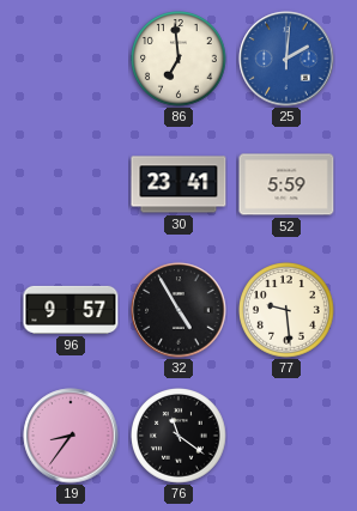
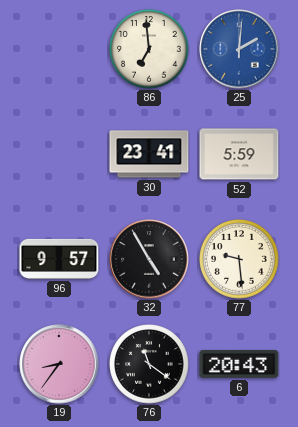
6: none -> 20:43
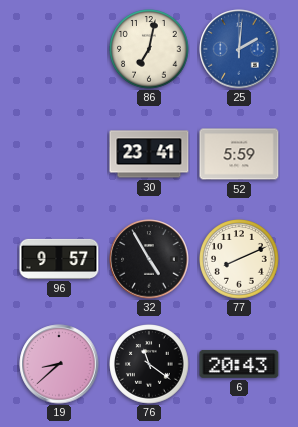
86: 6:59 -> 7:02
77: 9:29 -> 8:11
19: 8:36 -> 8:38
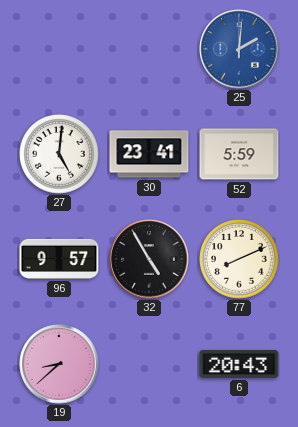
86: 7:02 -> none
27: none -> 5:01
76: 11:21 -> none
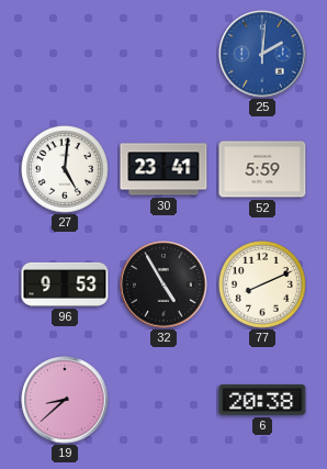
96: 9:57 -> 9:53
6: 20:43 -> 20:38
